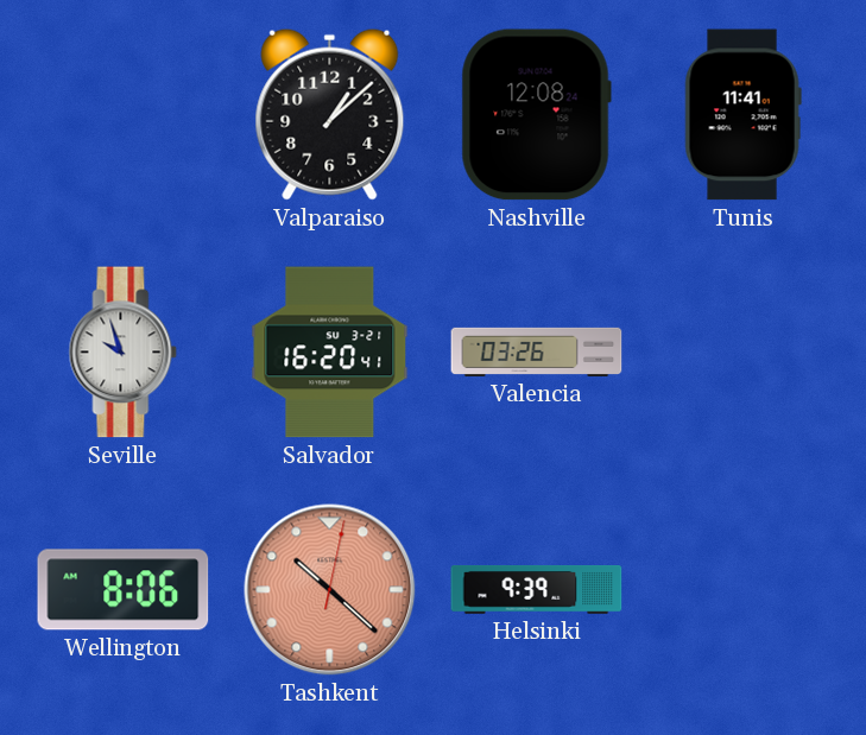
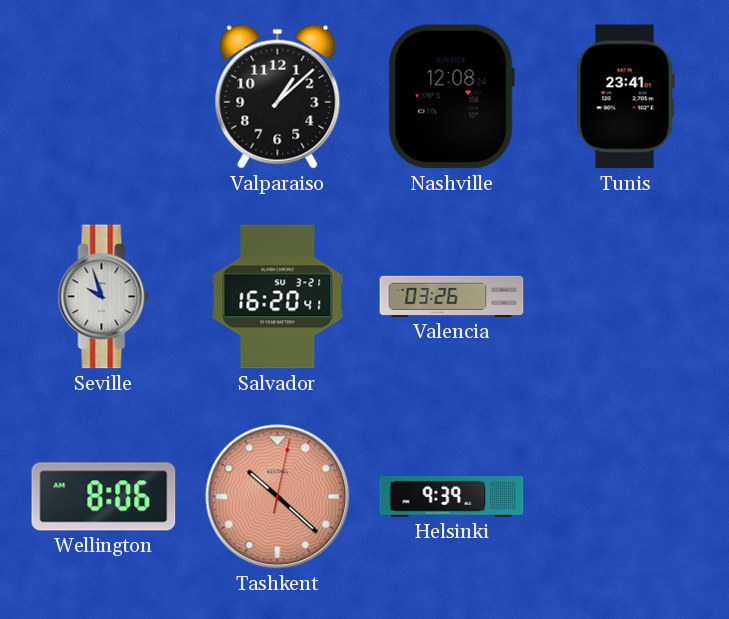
Tunis: 11:41 -> 23:41
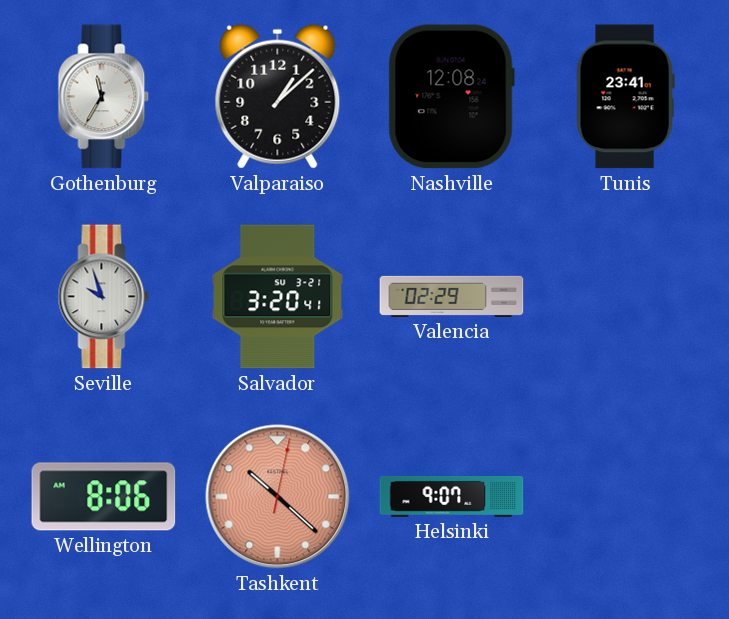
Gothenburg: none -> 11:35
Salvador: 16:20 -> 3:20
Valencia: 03:26 -> 02:29
Helsinki: 9:39 -> 9:07
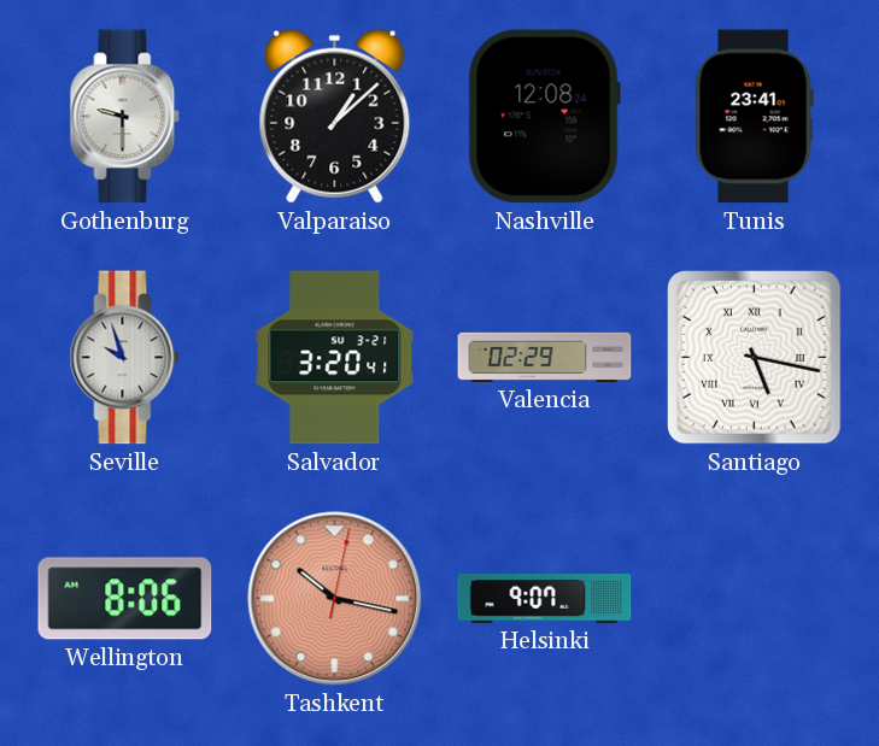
Gothenburg: 11:35 -> 9:30
Santiago: none -> 5:17
Tashkent: 10:22 -> 10:17
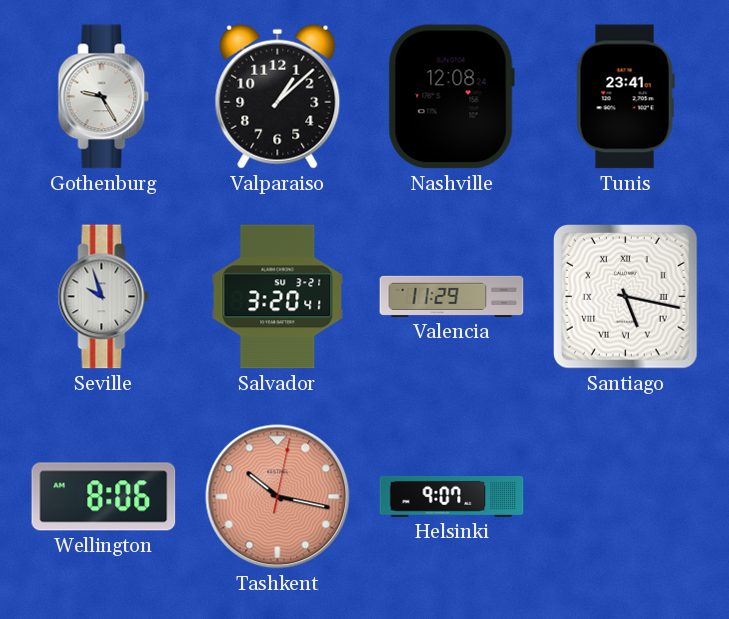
Gothenburg: 9:30 -> 9:25
Valencia: 02:29 -> 11:29
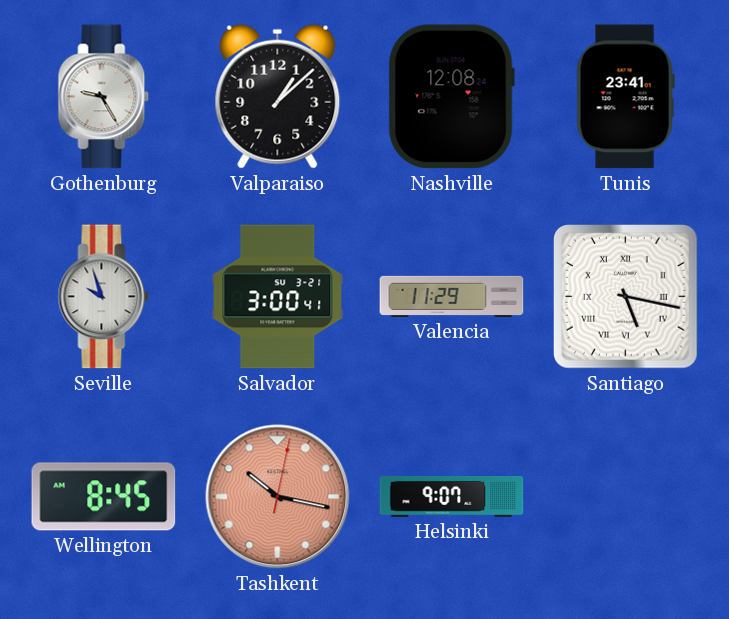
Salvador: 3:20 -> 3:00
Wellington: 8:06 -> 8:45
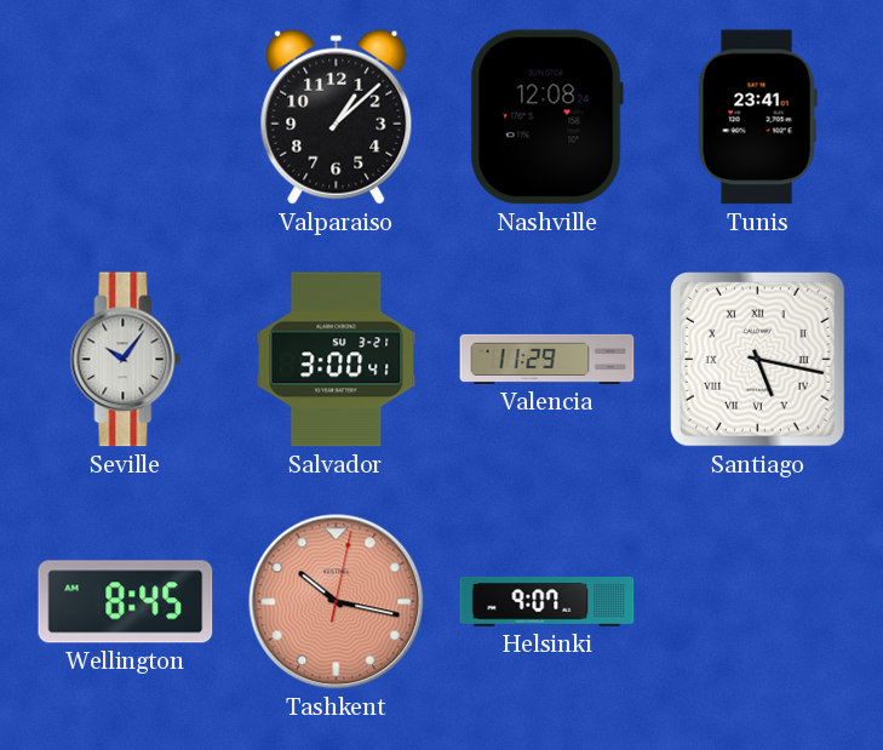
Gothenburg: 9:25 -> none
Seville: 9:57 -> 10:06
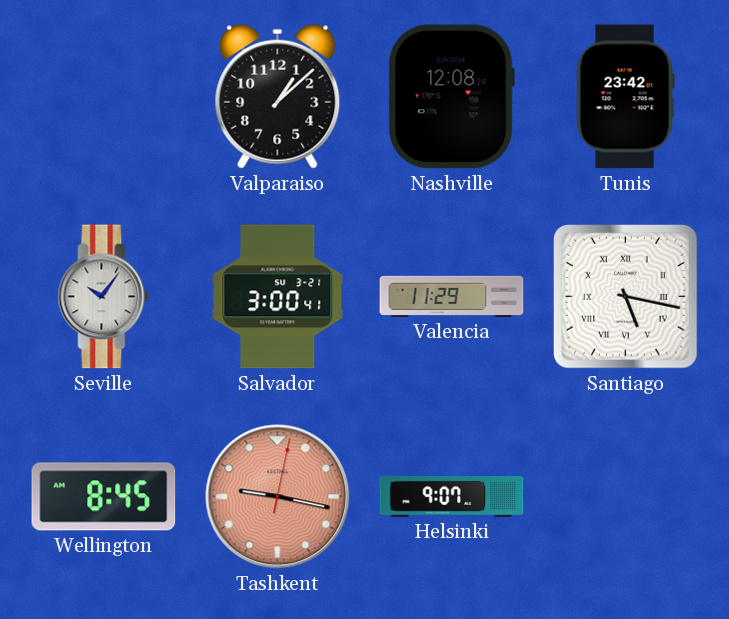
Tunis: 23:41 -> 23:42
Tashkent: 10:17 -> 9:17
